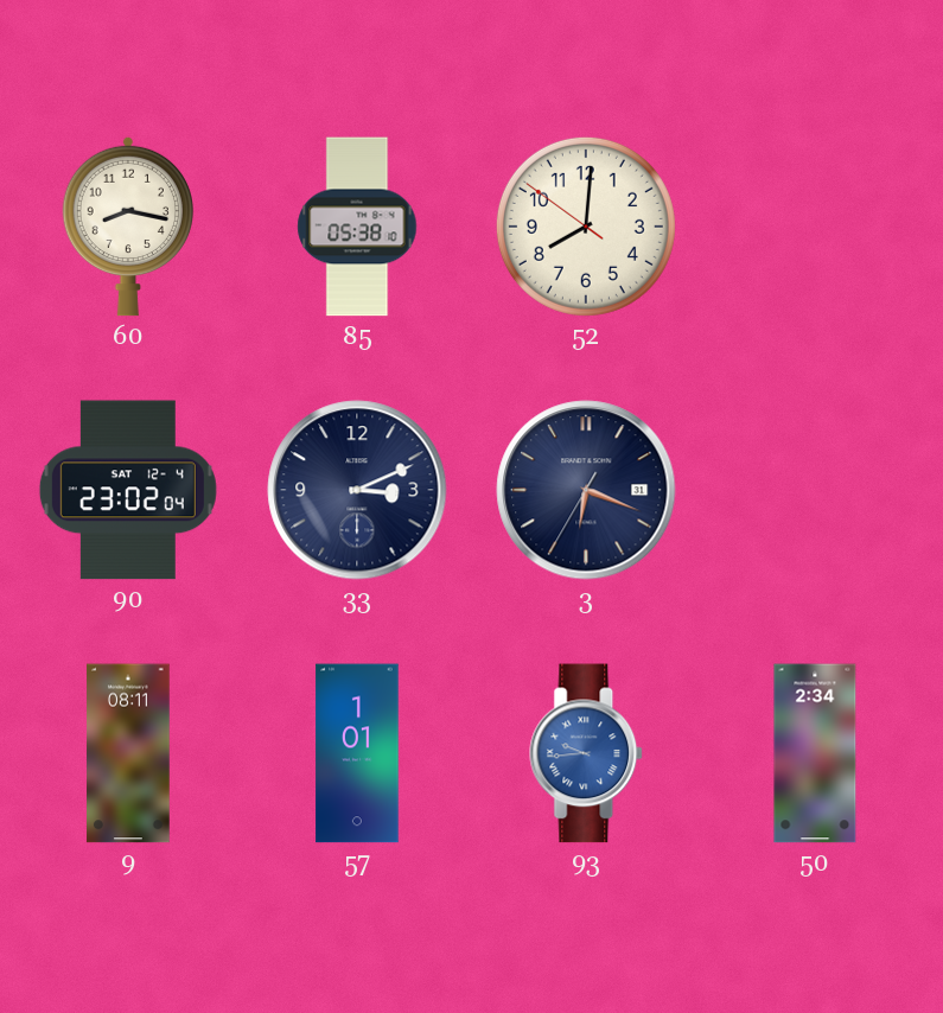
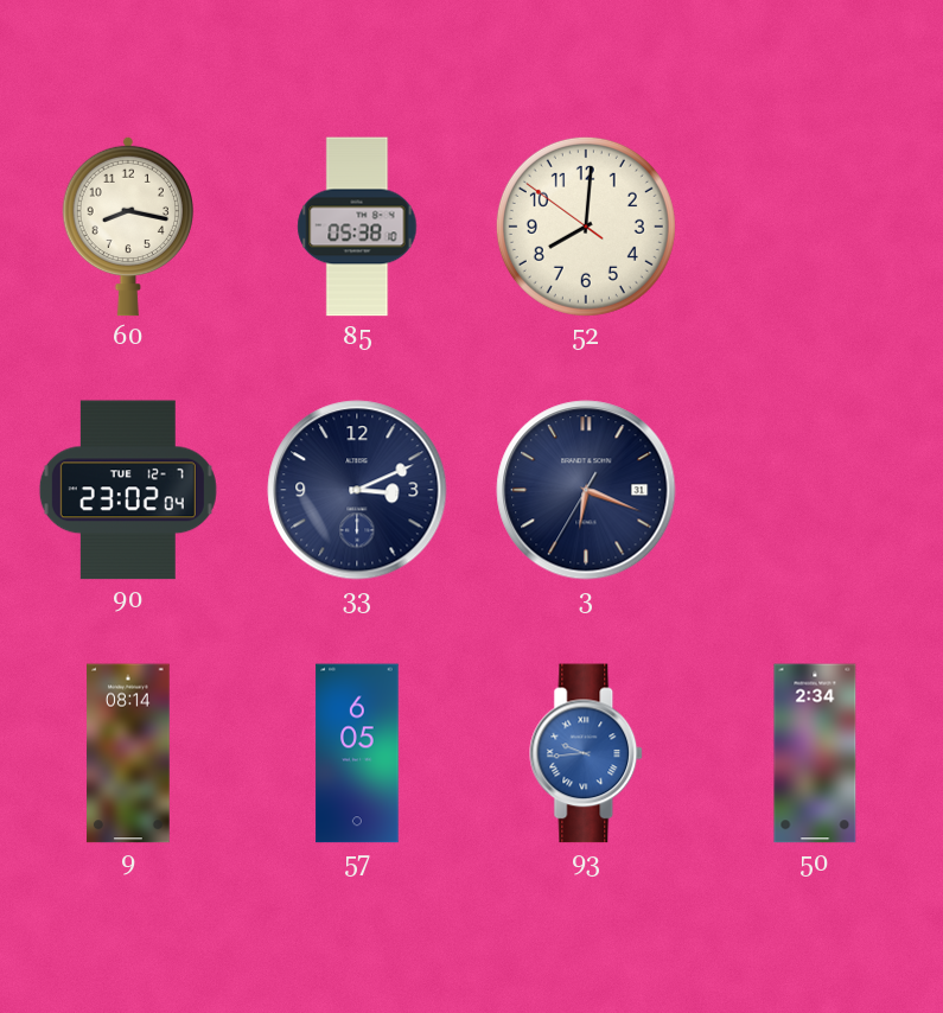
90 date: SAT 12-4 -> TUE 12-7
9: 08:11 -> 08:14
57: 1:01 -> 6:05
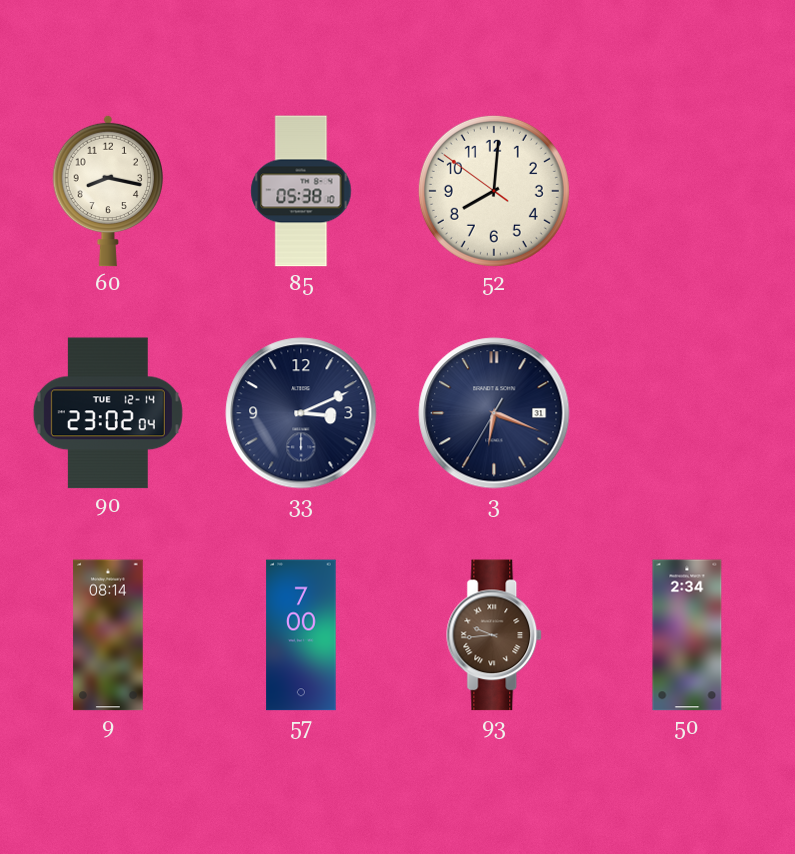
90 date: TUE 12-7 -> TUE 12-14
57: 6:05 -> 7:00
93 dial: blue -> brown
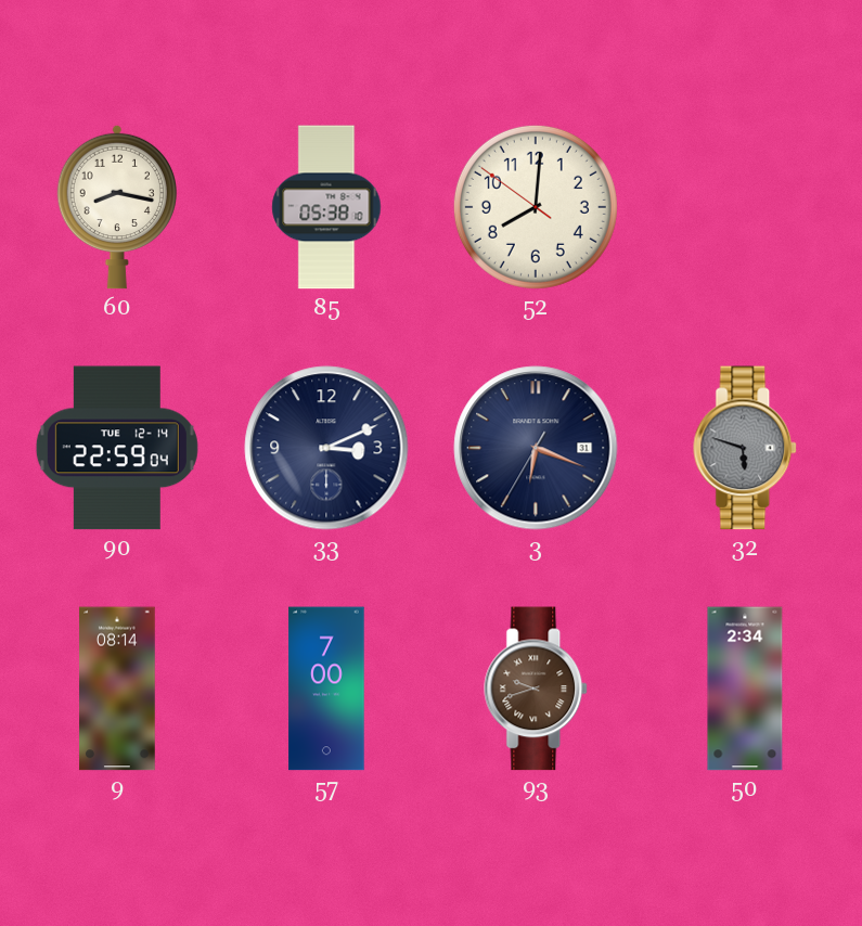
90: 23:02 -> 22:59
32: none -> 5:48
93: 9:44 -> 9:42
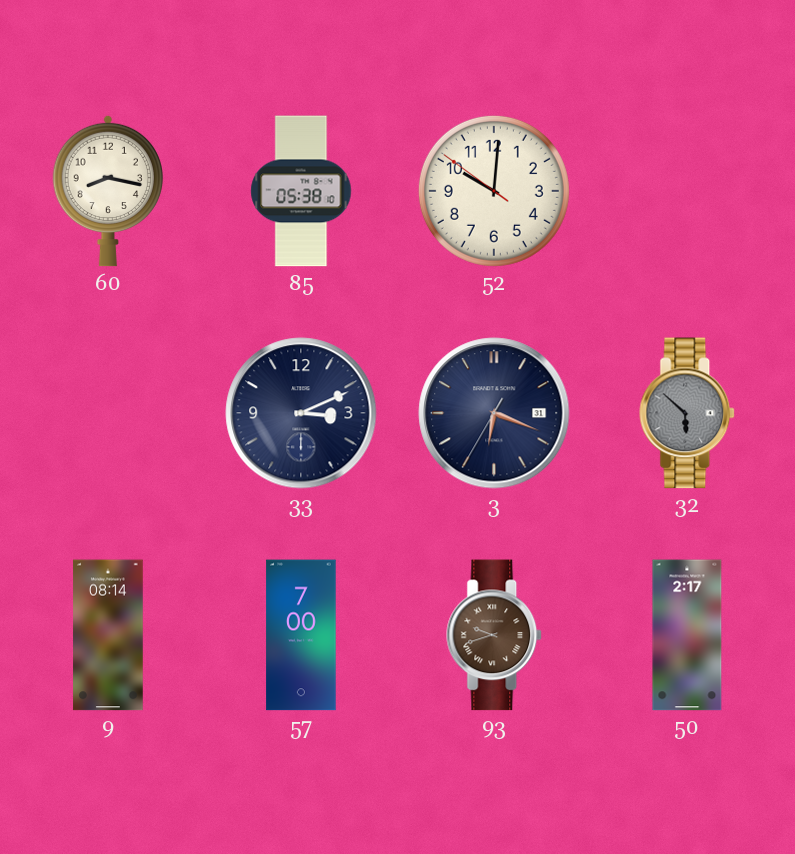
52: 8:00 -> 10:00
90: 22:59 -> none
32: 5:48 -> 5:52
50: 2:34 -> 2:17
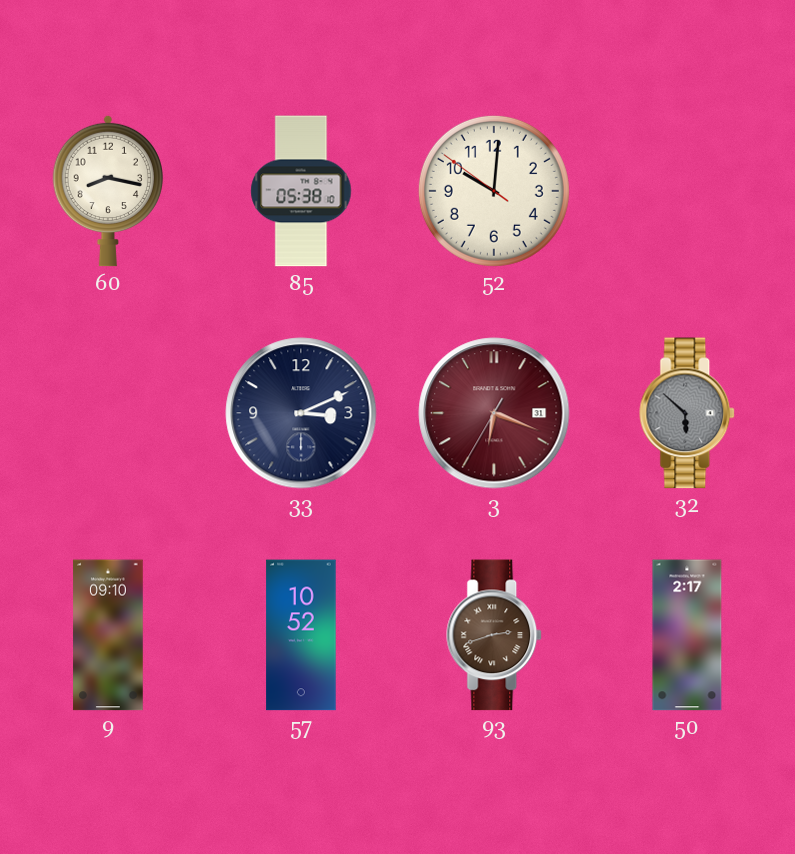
3 dial: navy -> burgundy
9: 08:14 -> 09:10
57: 7:00 -> 10:52
93: 9:42 -> 2:42
